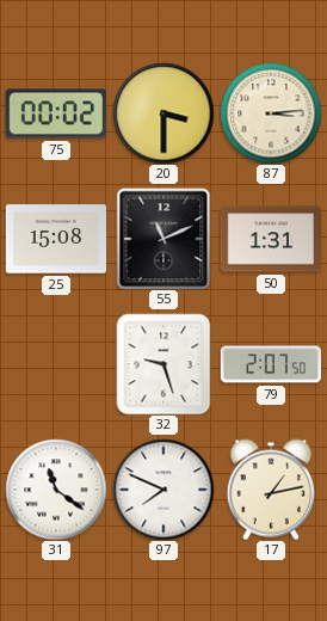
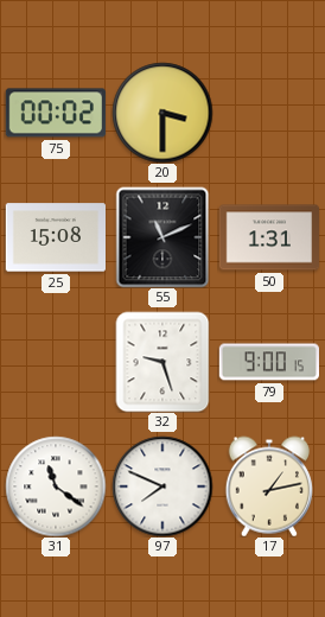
87: 3:14 -> none
79: 2:07 -> 9:00
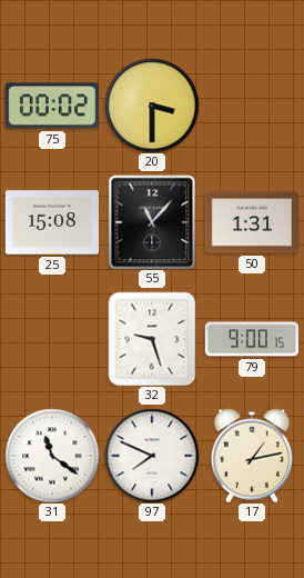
55: 11:11 -> 11:07
